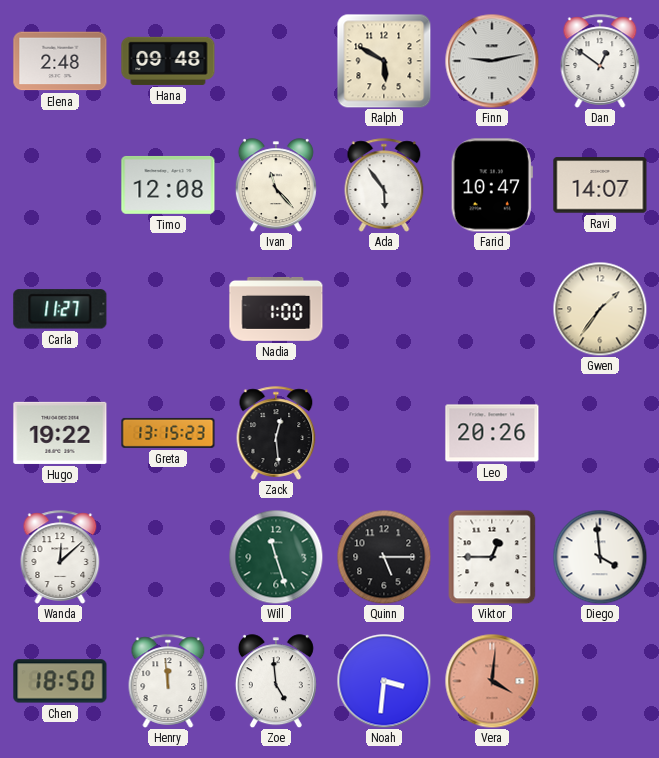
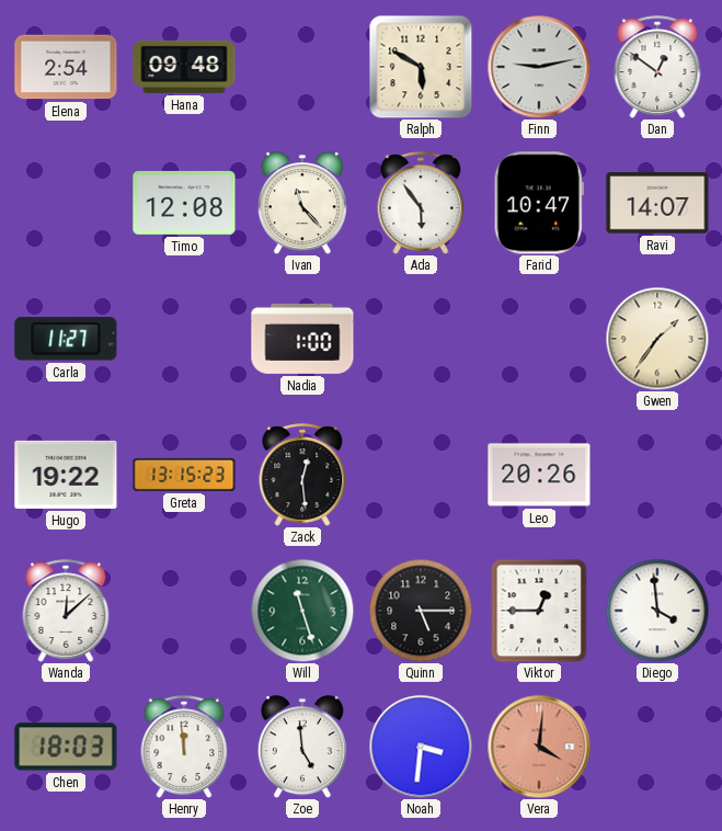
Elena: 2:48 -> 2:54
Chen: 18:50 -> 18:03
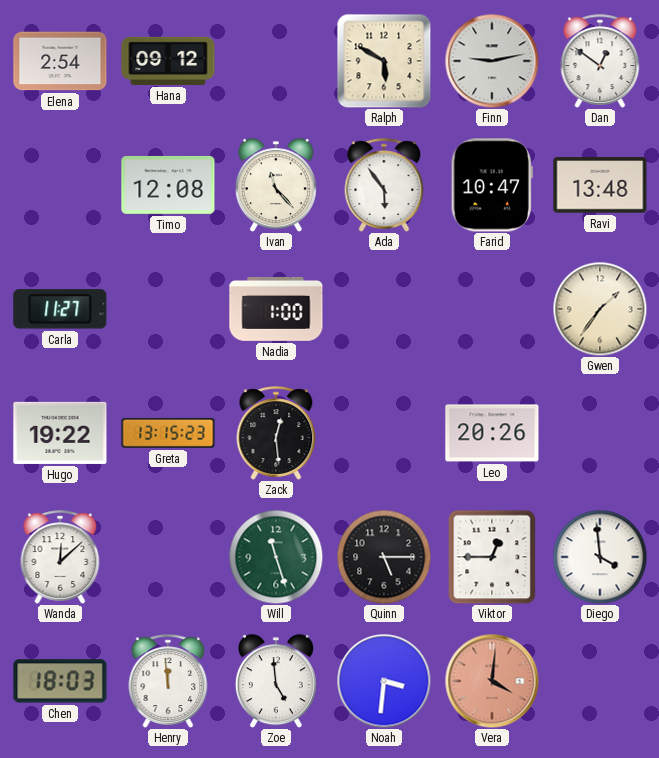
Hana: 09:48 -> 09:12
Ravi: 14:07 -> 13:48
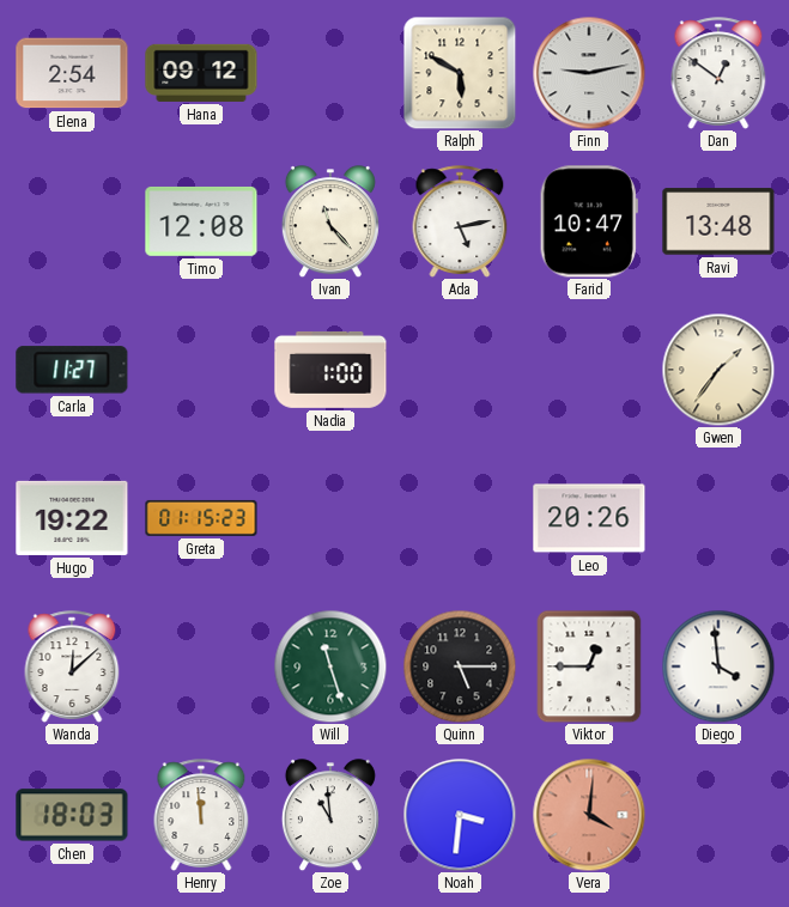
Ada: 5:54 -> 5:13
Greta: 13:15 -> 01:15
Zack: 12:29 -> none
Zoe: 4:59 -> 10:59
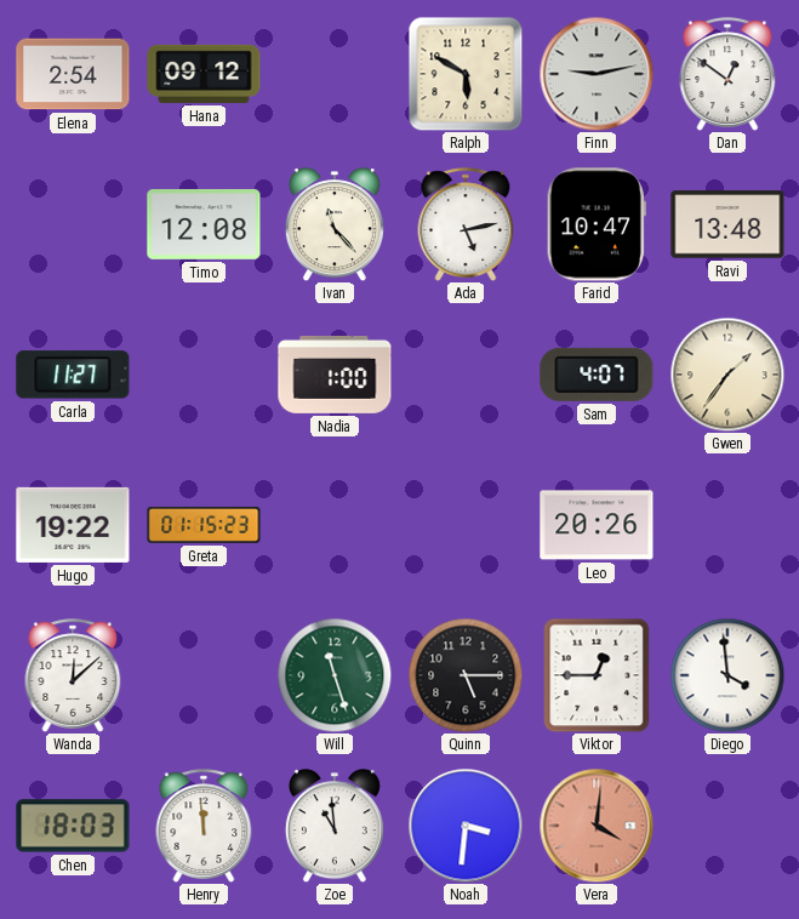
Sam: none -> 4:07
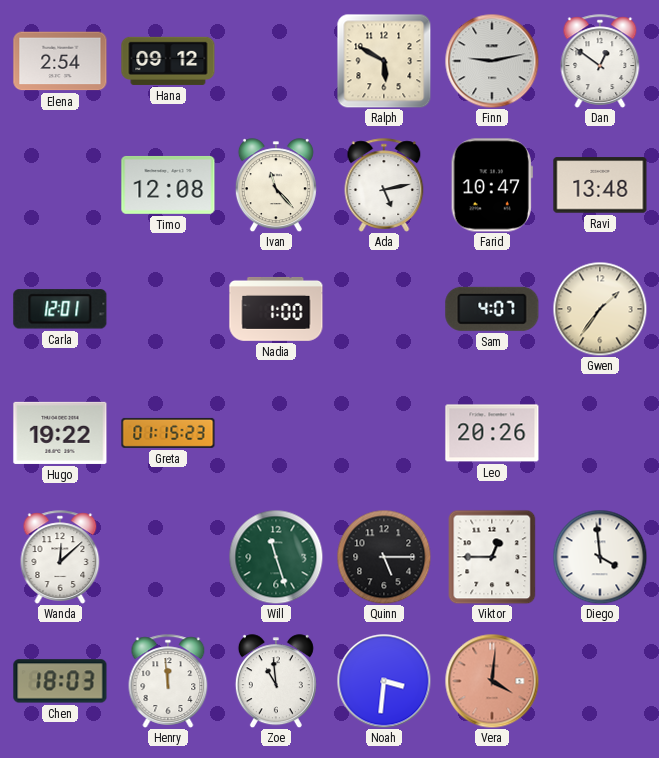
Carla: 11:27 -> 12:01
